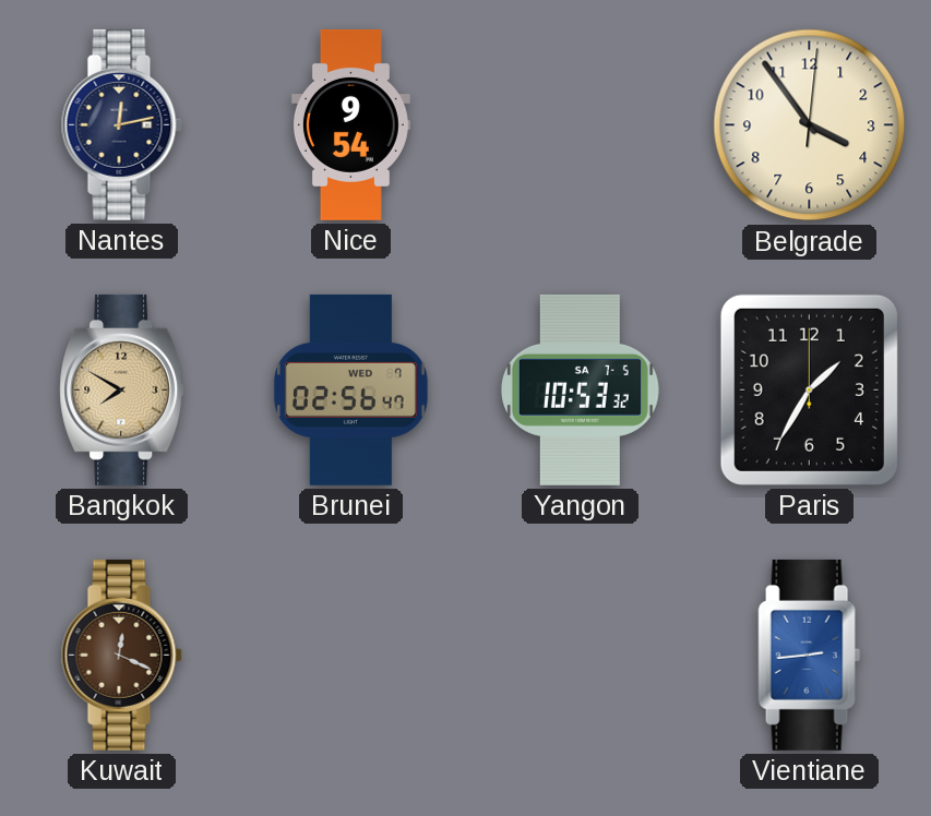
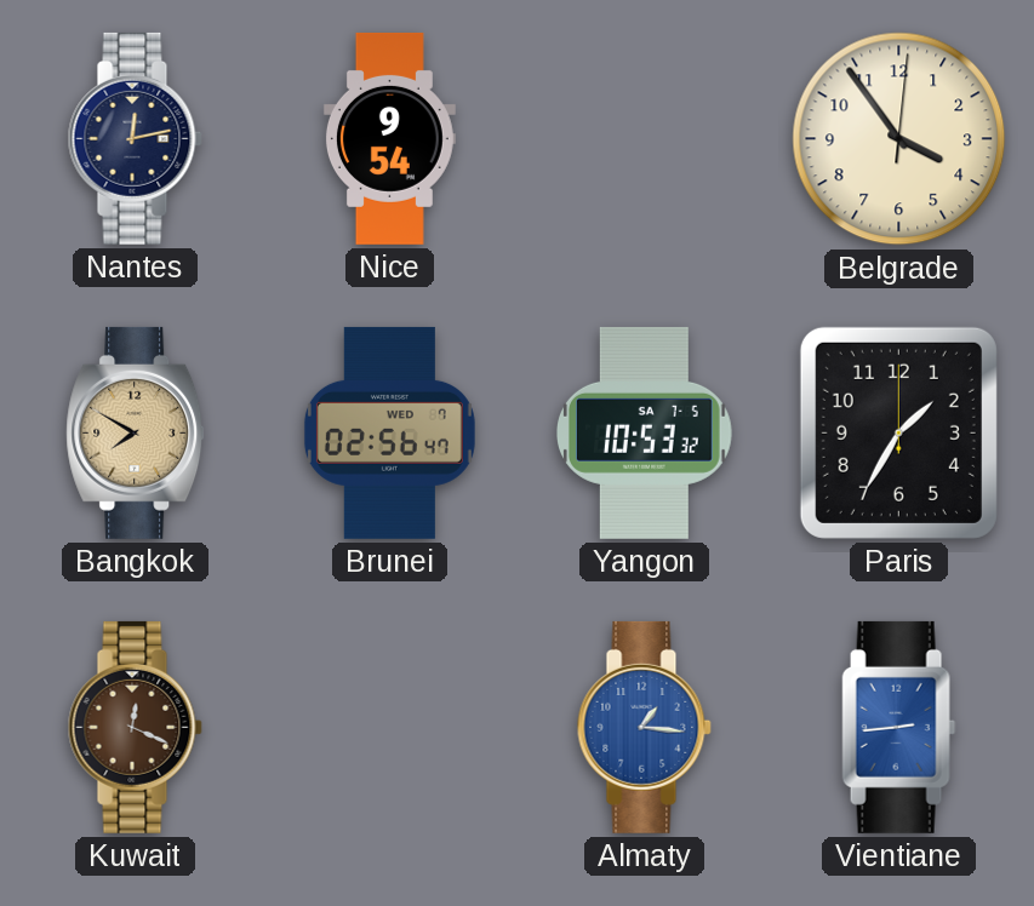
Almaty: none -> 1:16
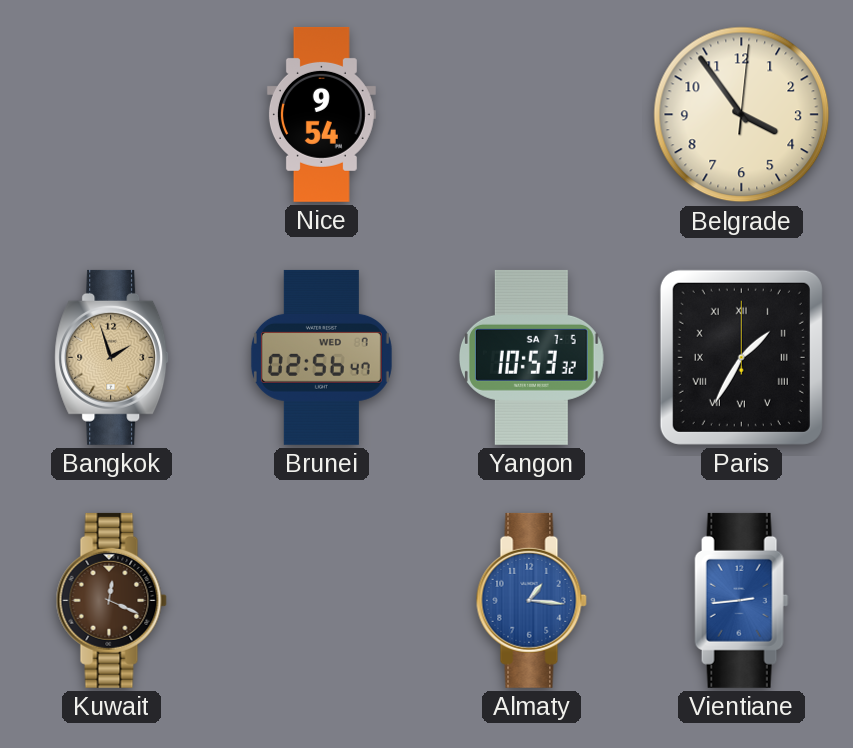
Nantes: 12:13 -> none
Bangkok: 7:50 -> 1:57
Paris numerals: Arabic -> Roman
